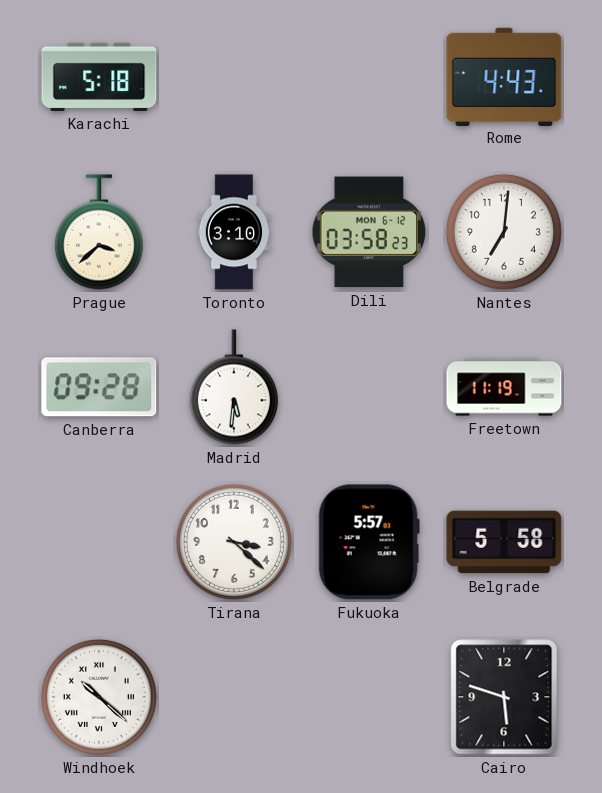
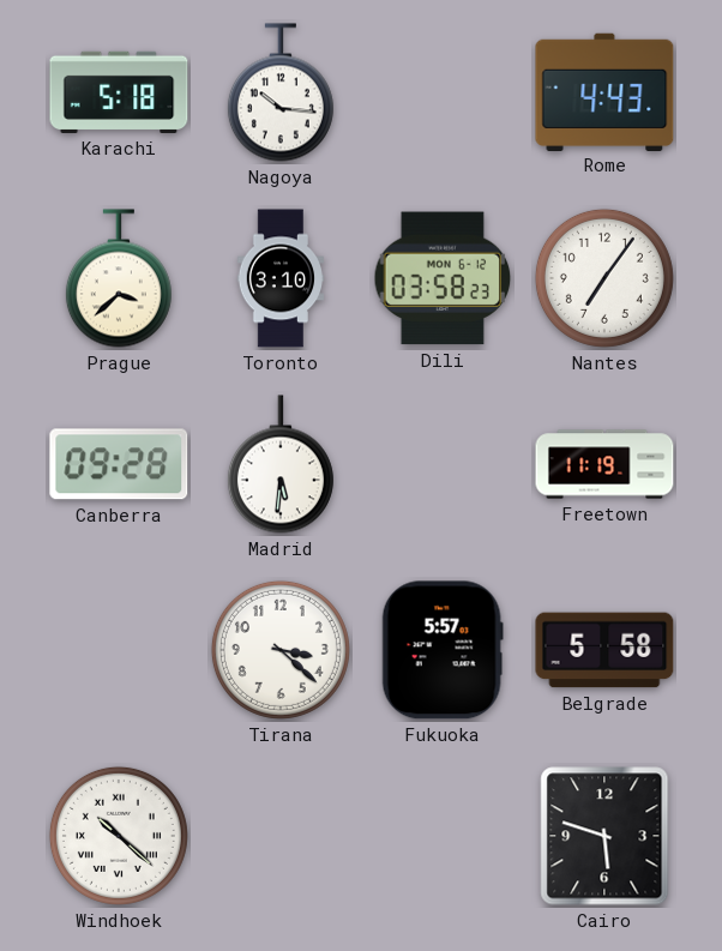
Nagoya: none -> 10:16
Nantes: 7:01 -> 7:06
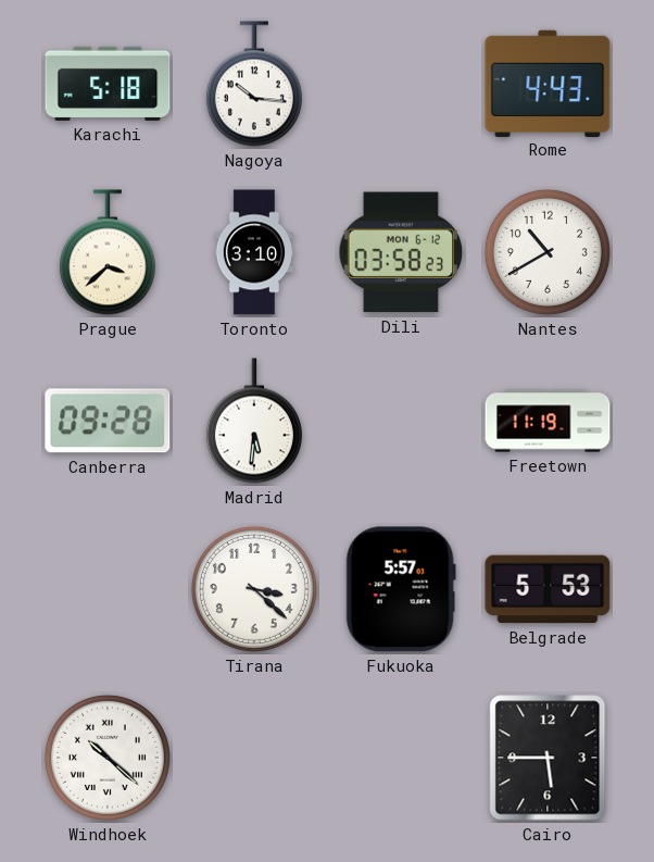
Nantes: 7:06 -> 10:40
Belgrade: 5:58 -> 5:53
Cairo: 5:48 -> 5:45
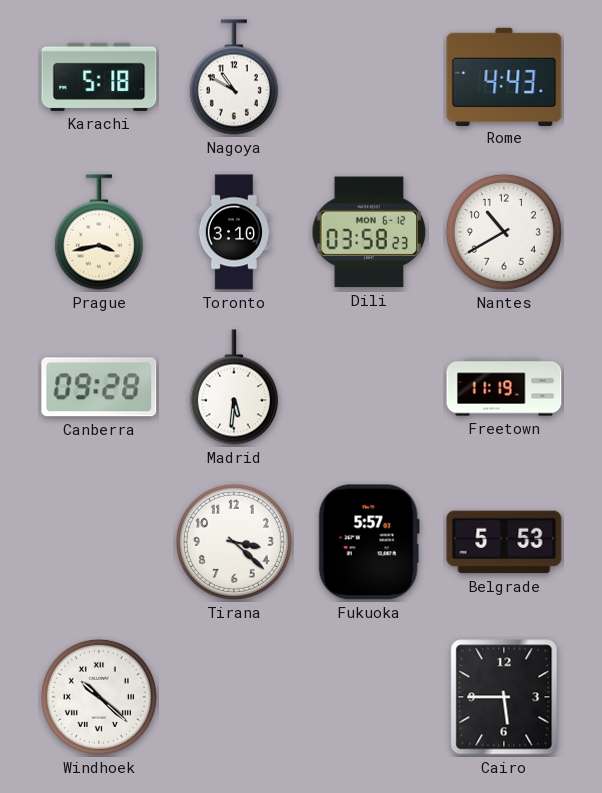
Nagoya: 10:16 -> 10:50
Prague: 3:38 -> 3:43
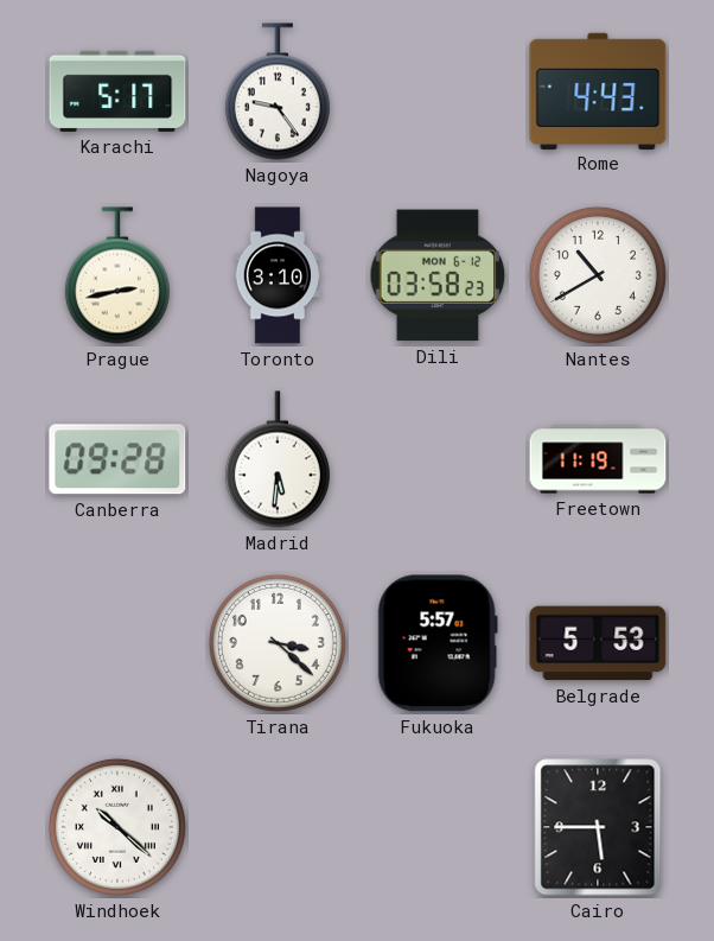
Karachi: 5:18 -> 5:17
Nagoya: 10:50 -> 9:24
Prague: 3:43 -> 2:43
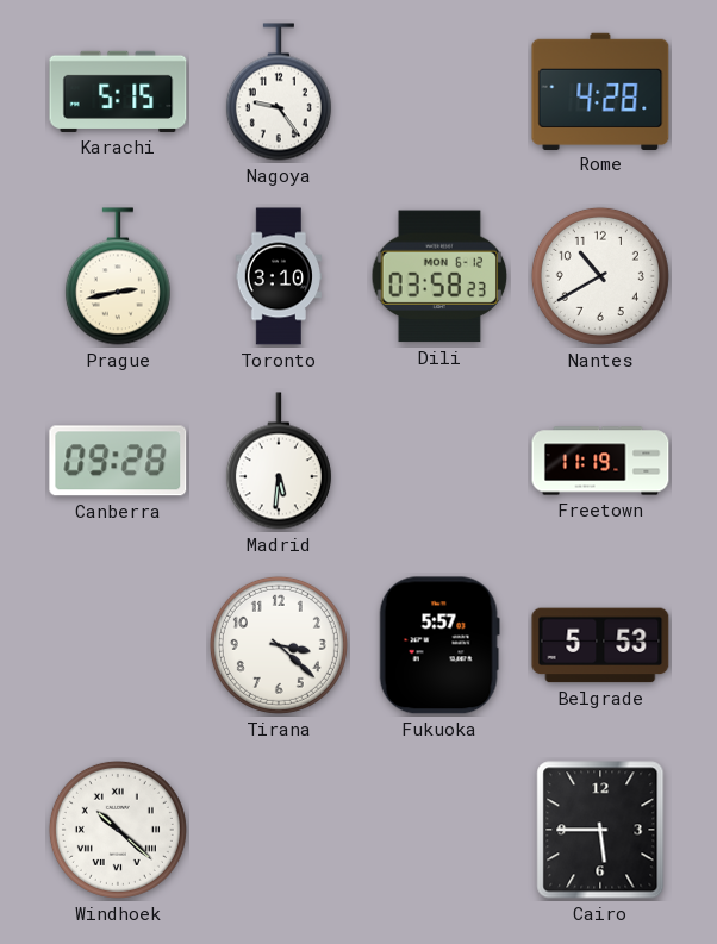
Karachi: 5:17 -> 5:15
Rome: 4:43 -> 4:28
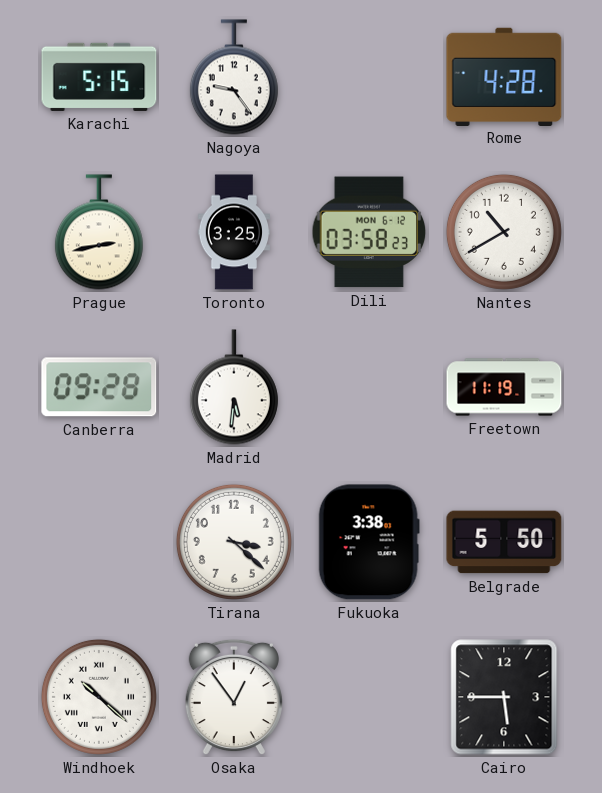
Toronto: 3:10 -> 3:25
Fukuoka: 5:57 -> 3:38
Belgrade: 5:53 -> 5:50
Osaka: none -> 12:54
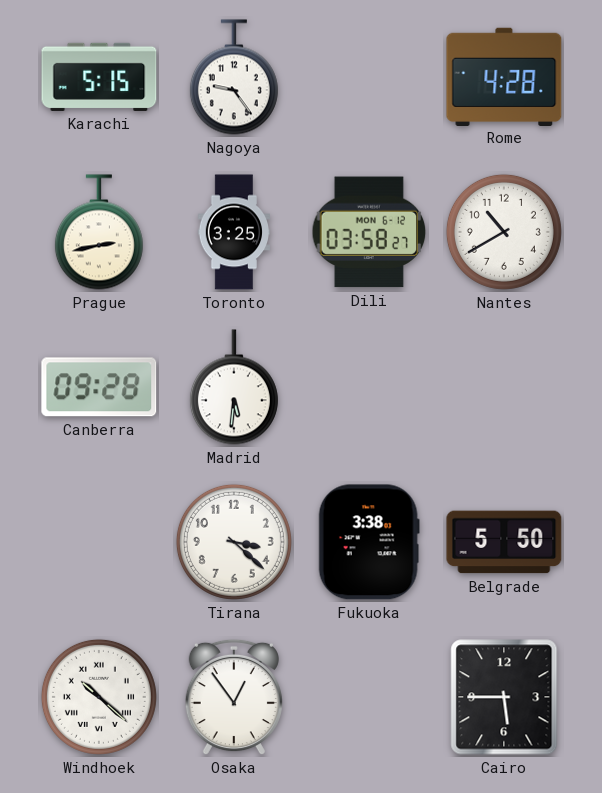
Dili: 03:58:23 -> 03:58:27
Freetown: 11:19 -> none
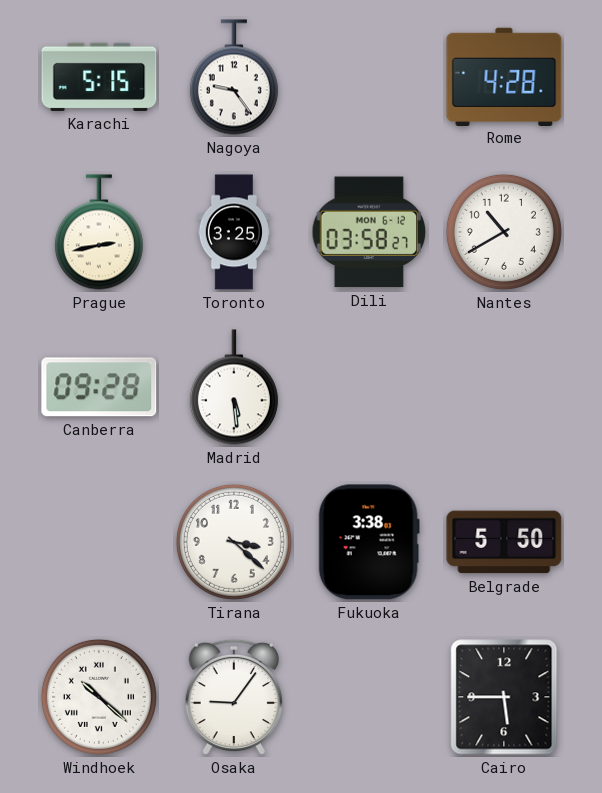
Madrid: 5:31 -> 5:29
Osaka: 12:54 -> 9:06
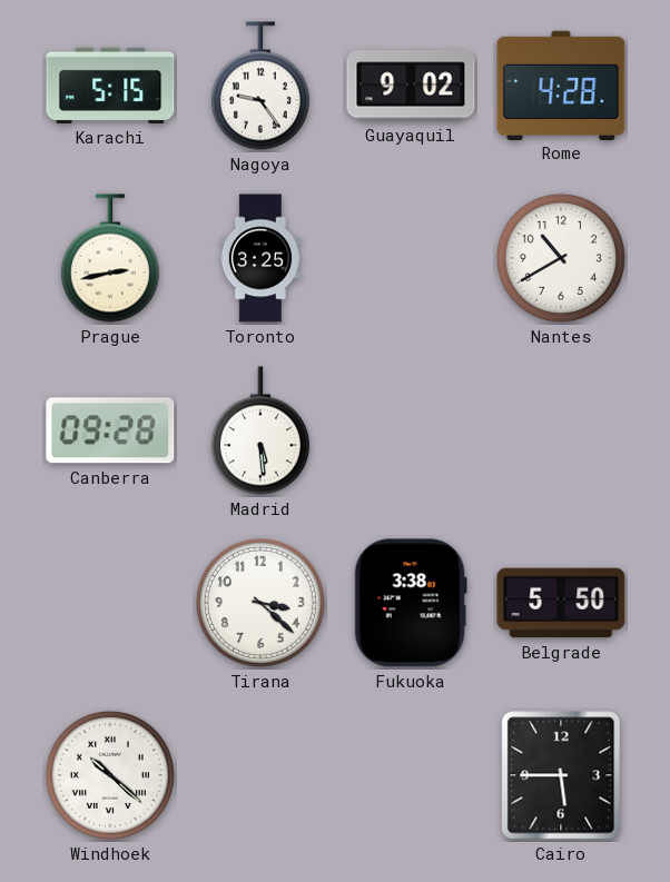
Guayaquil: none -> 9:02
Dili: 03:58 -> none
Osaka: 9:06 -> none
